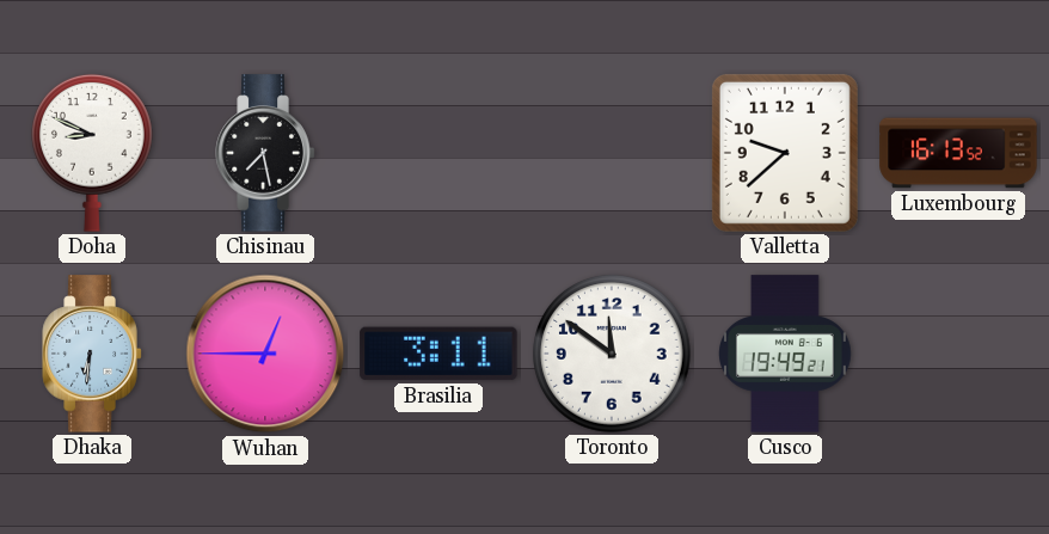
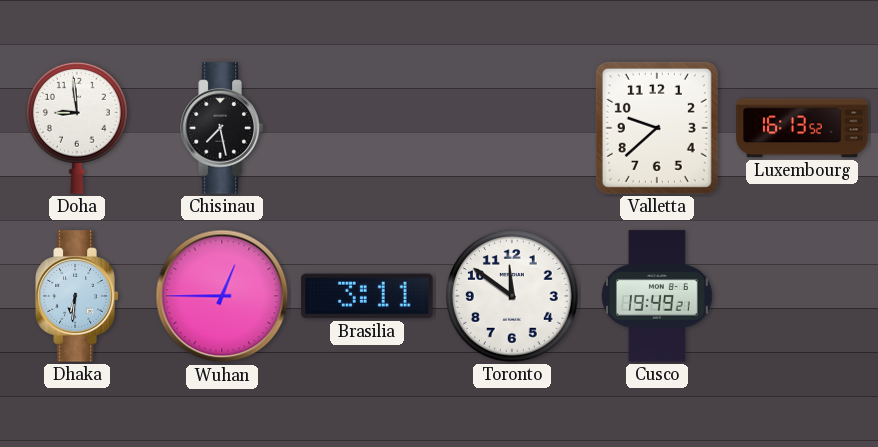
Doha: 8:49 -> 8:59
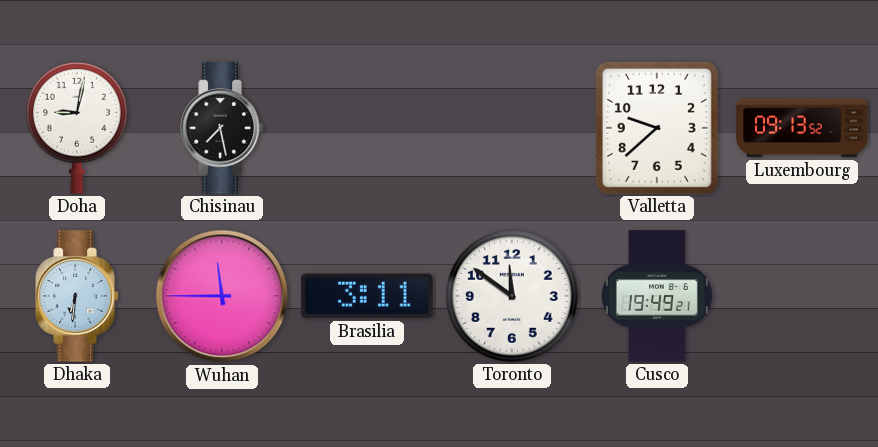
Doha: 8:59 -> 9:02
Luxembourg: 16:13 -> 09:13
Wuhan: 12:45 -> 11:45
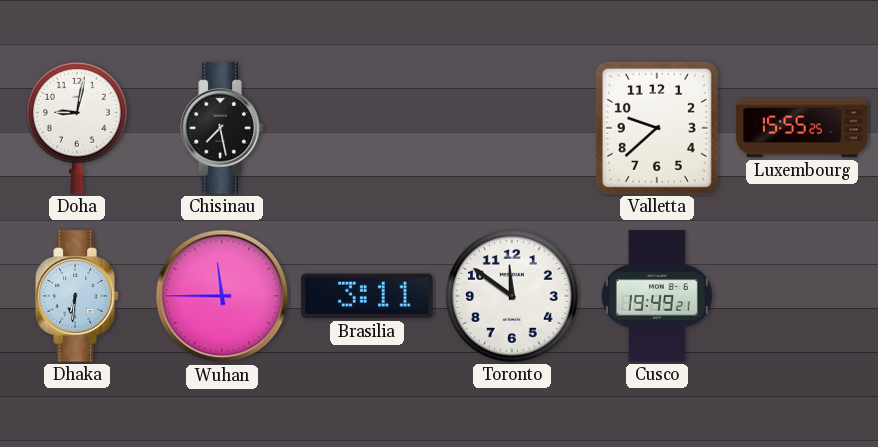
Luxembourg: 09:13 -> 15:55
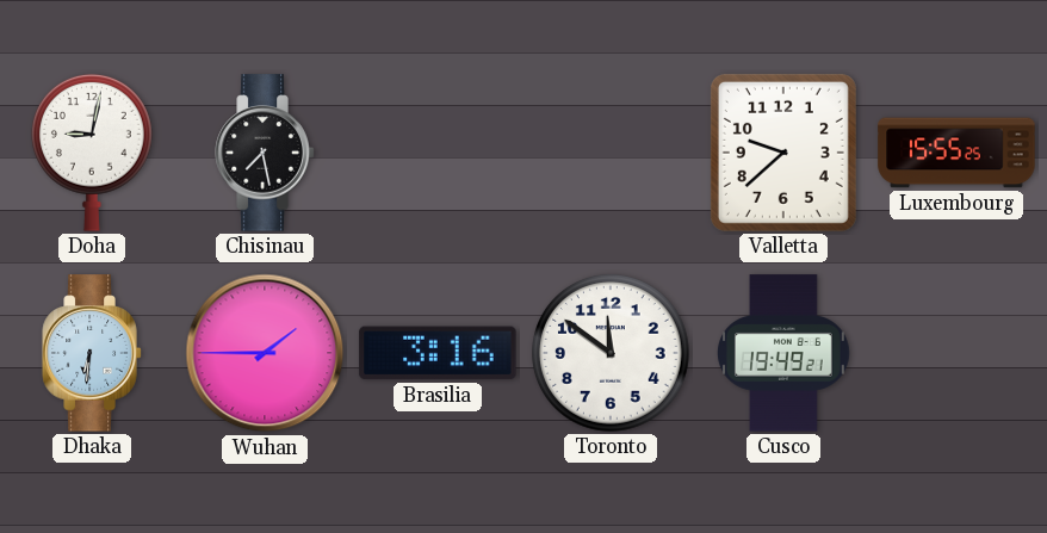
Wuhan: 11:45 -> 1:45
Brasilia: 3:11 -> 3:16
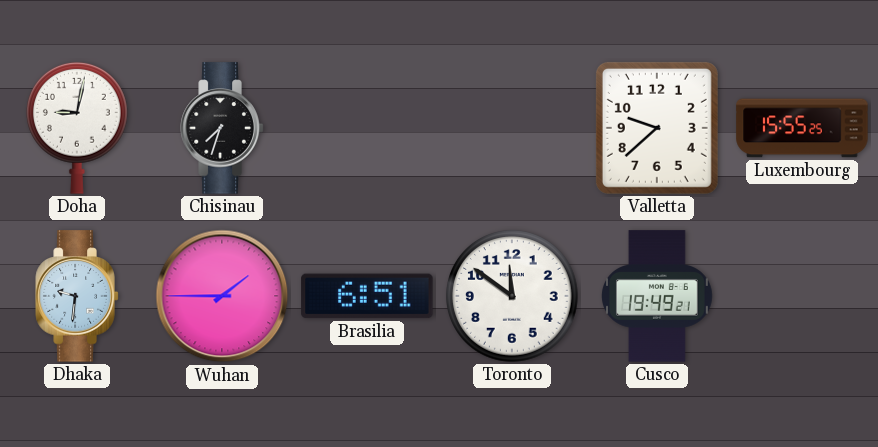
Chisinau: 7:28 -> 7:33
Dhaka: 6:31 -> 9:31
Brasilia: 3:16 -> 6:51
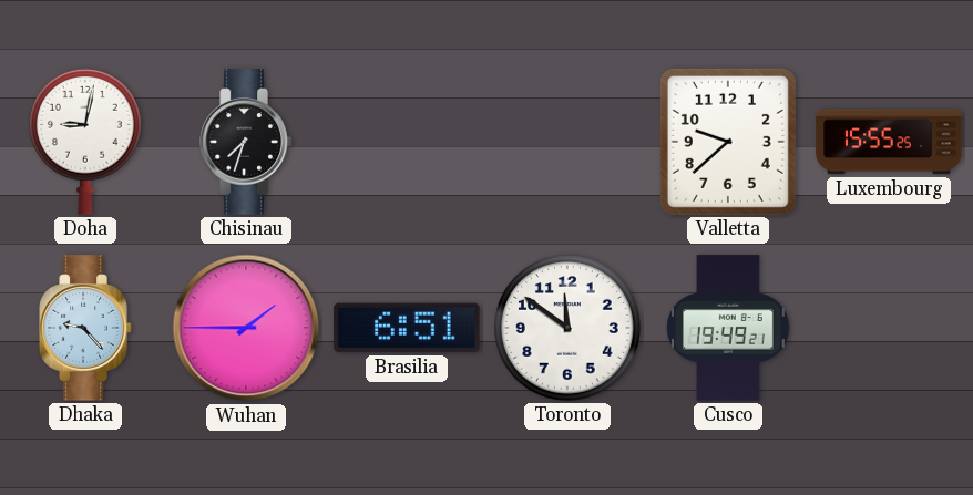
Dhaka: 9:31 -> 9:23
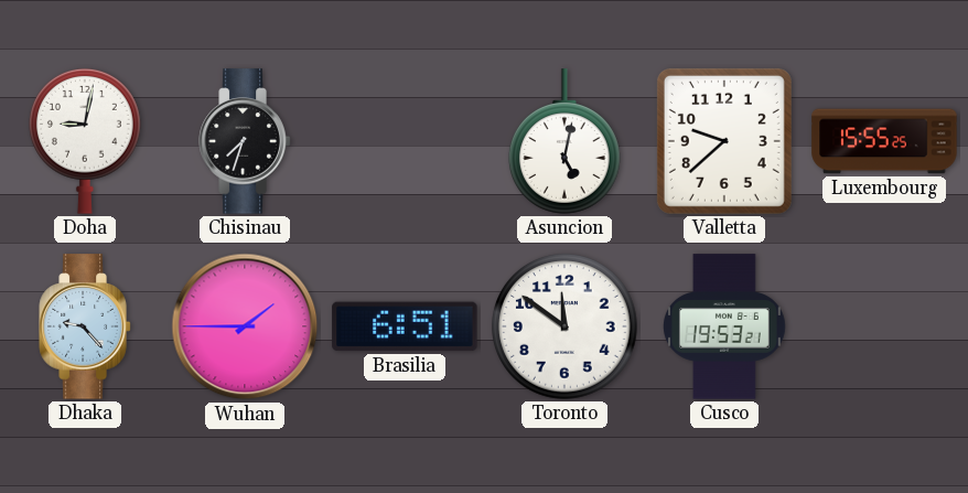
Asuncion: none -> 5:02
Cusco: 19:49 -> 19:53
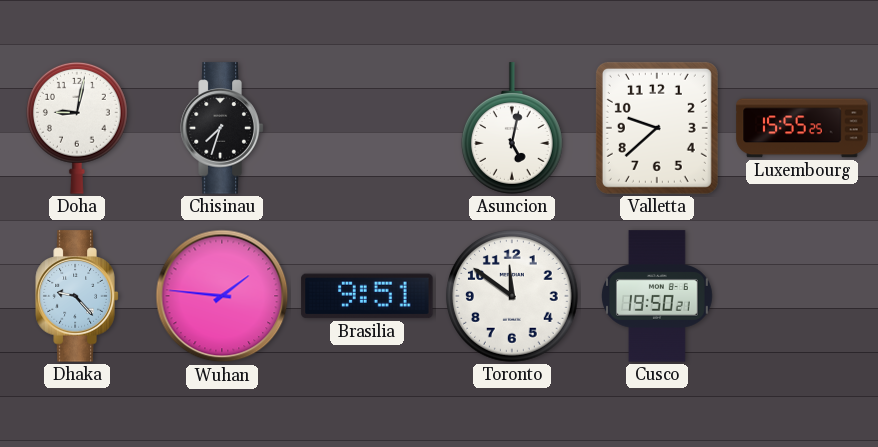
Wuhan: 1:45 -> 1:46
Brasilia: 6:51 -> 9:51
Cusco: 19:53 -> 19:50
